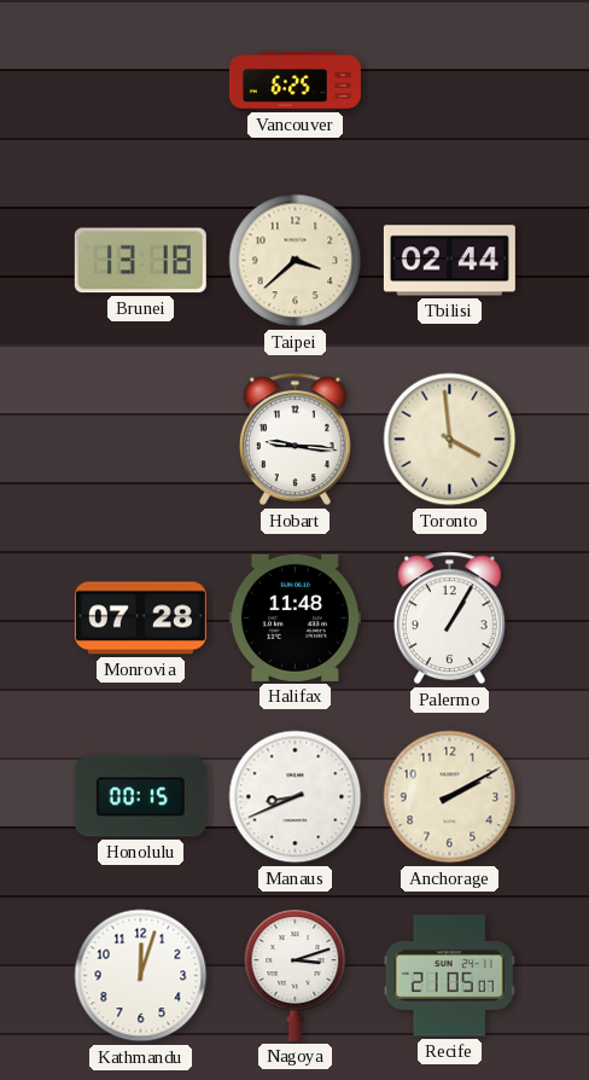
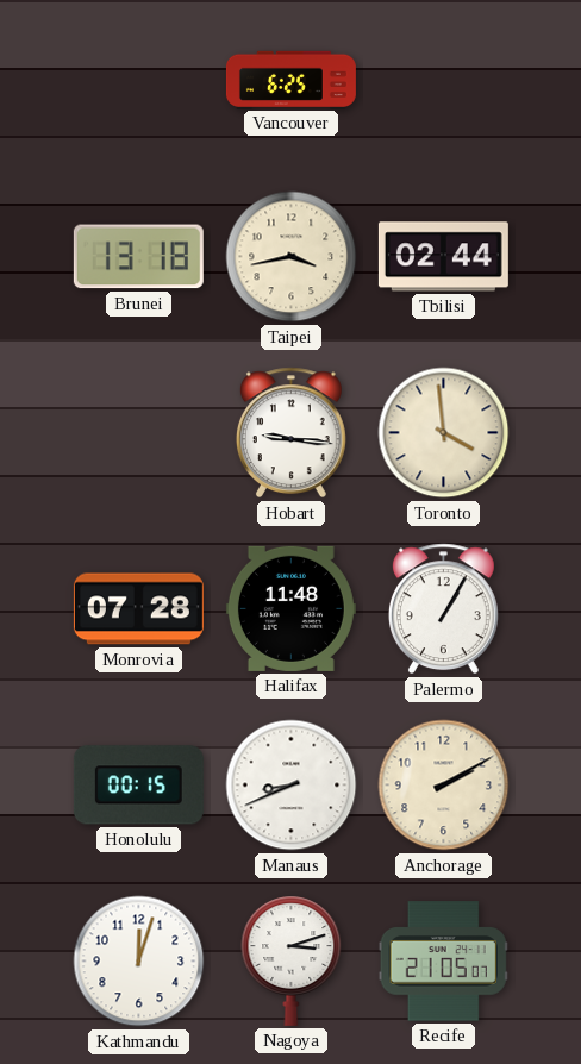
Taipei: 3:38 -> 3:43
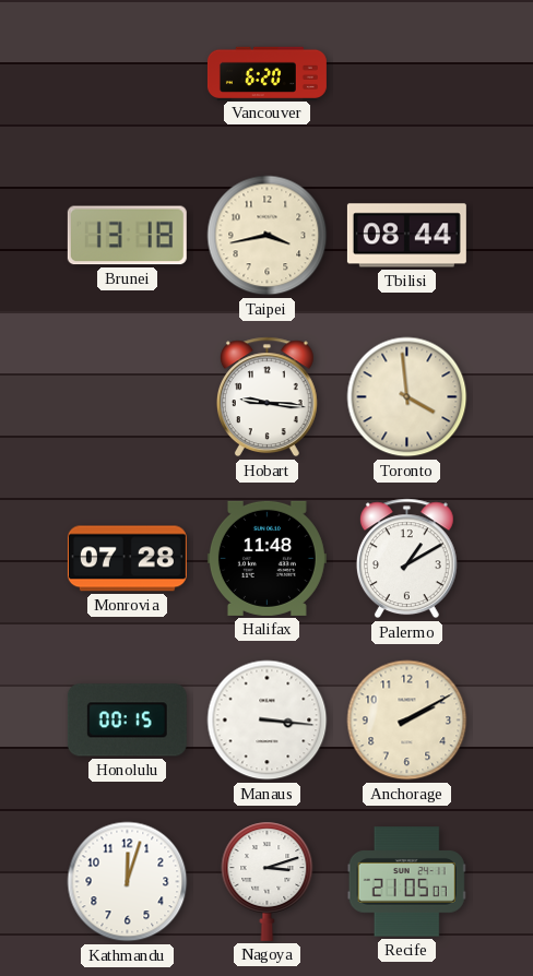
Vancouver: 6:25 -> 6:20
Tbilisi: 02:44 -> 08:44
Palermo: 1:05 -> 1:10
Manaus: 8:41 -> 3:16
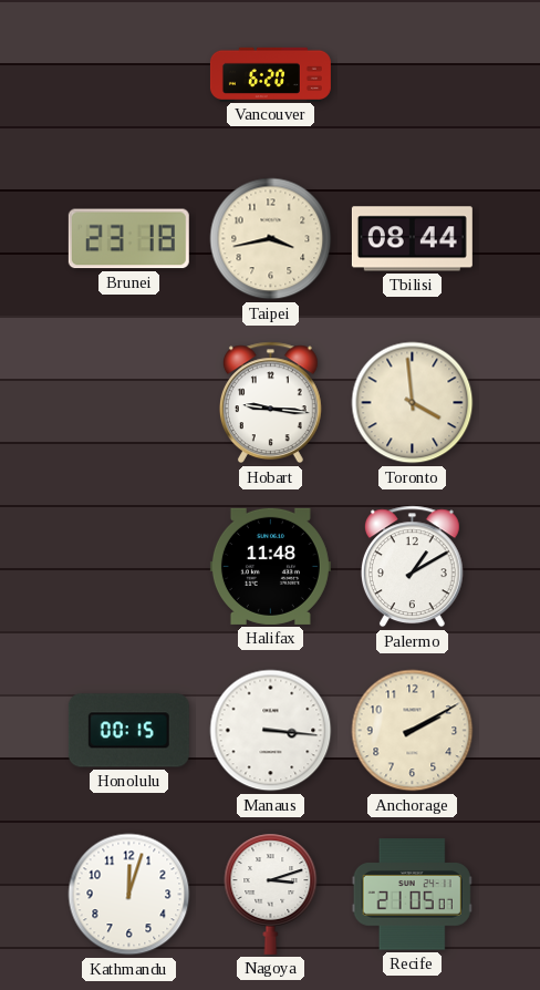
Brunei: 13:18 -> 23:18
Monrovia: 07:28 -> none
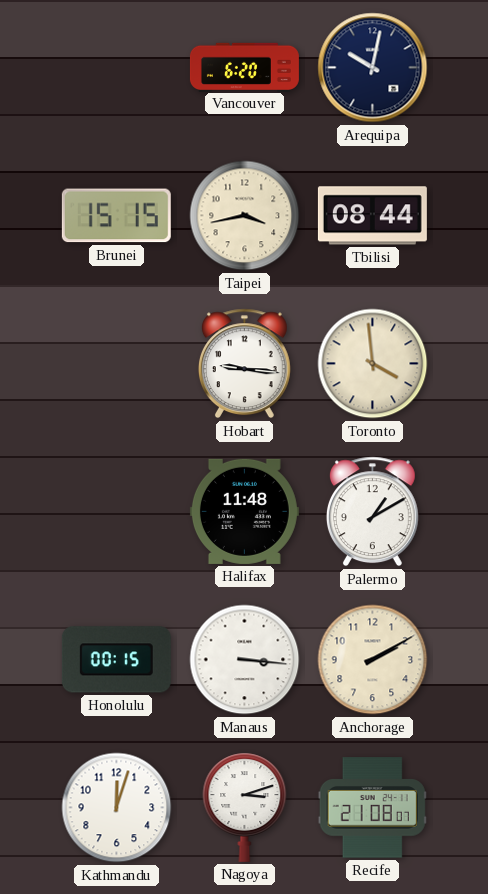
Arequipa: none -> 10:02
Brunei: 23:18 -> 15:15
Recife: 21:05 -> 21:08
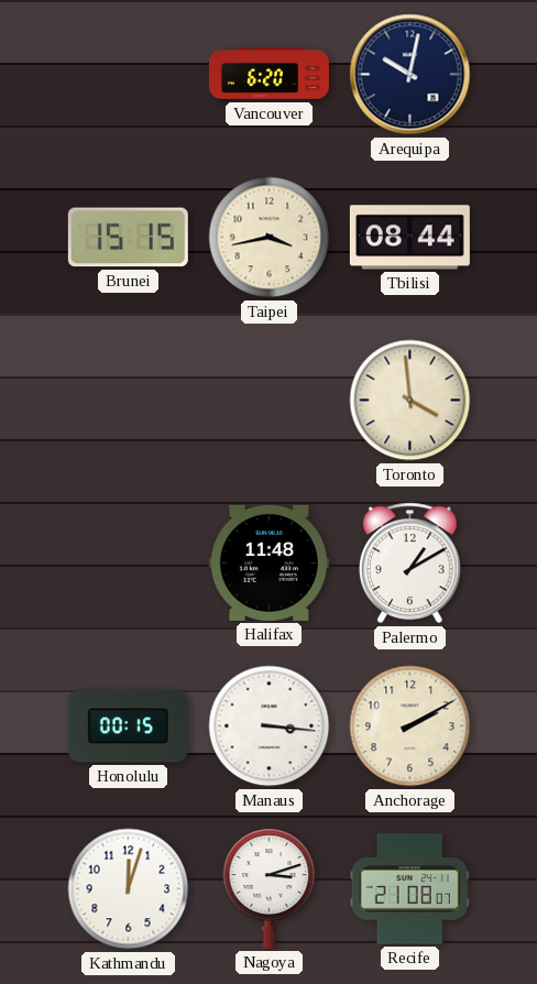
Hobart: 9:16 -> none
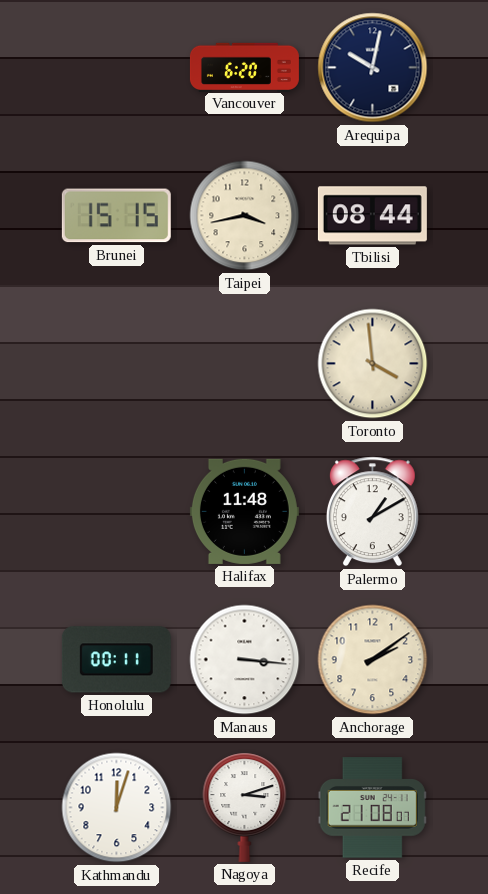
Honolulu: 00:15 -> 00:11
Anchorage: 2:10 -> 2:09
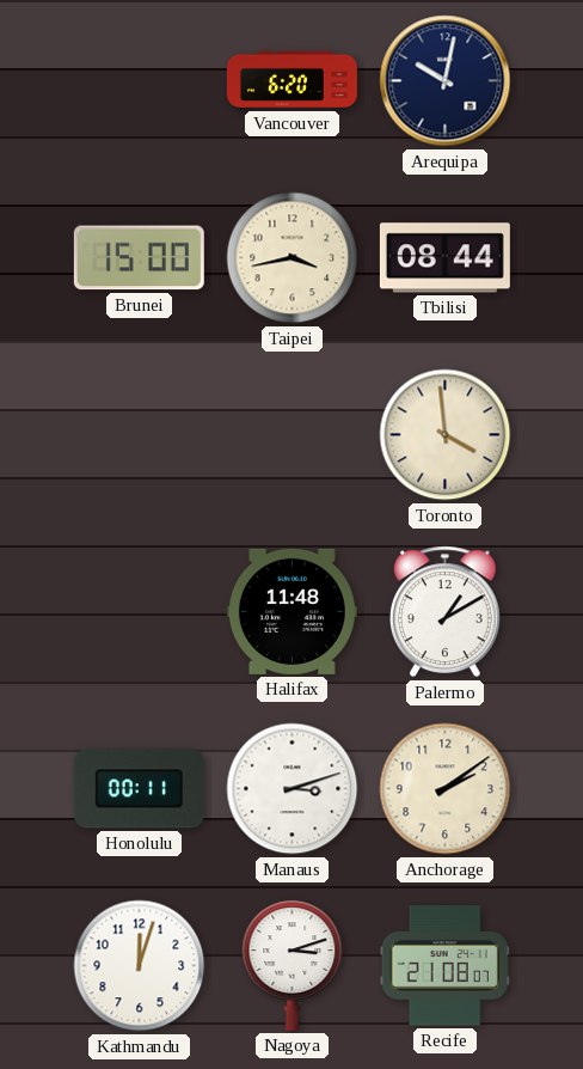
Brunei: 15:15 -> 15:00
Manaus: 3:16 -> 3:12
